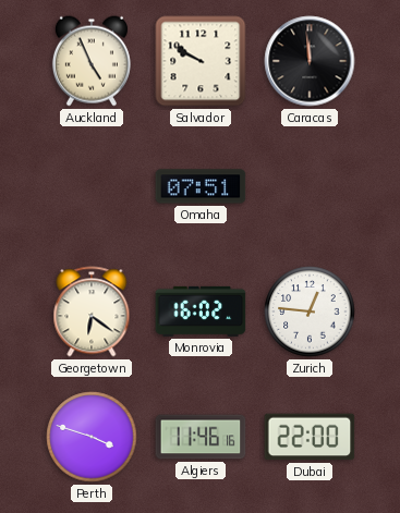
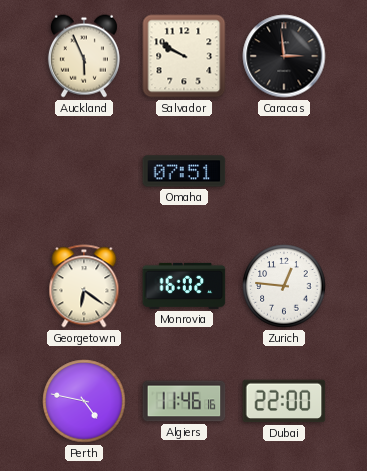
Auckland: 4:56 -> 5:56
Caracas: 11:59 -> 2:59
Perth: 3:48 -> 4:47
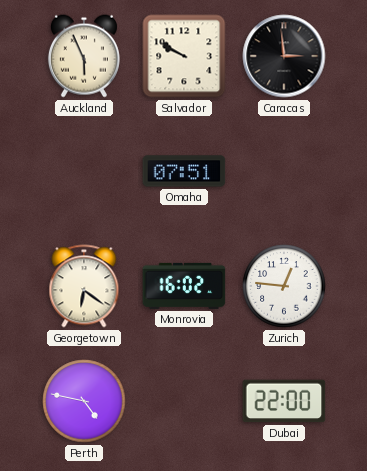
Algiers: 11:46 -> none
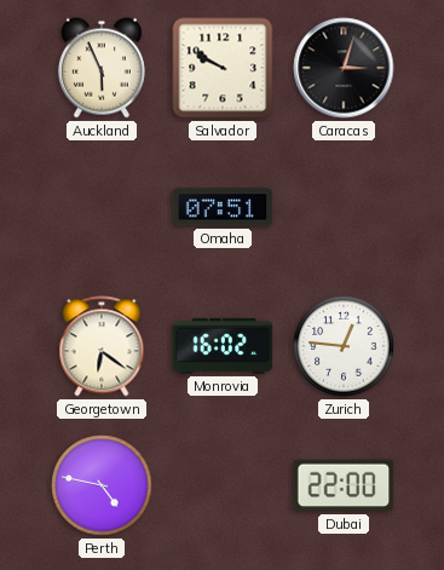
Caracas: 2:59 -> 3:03
